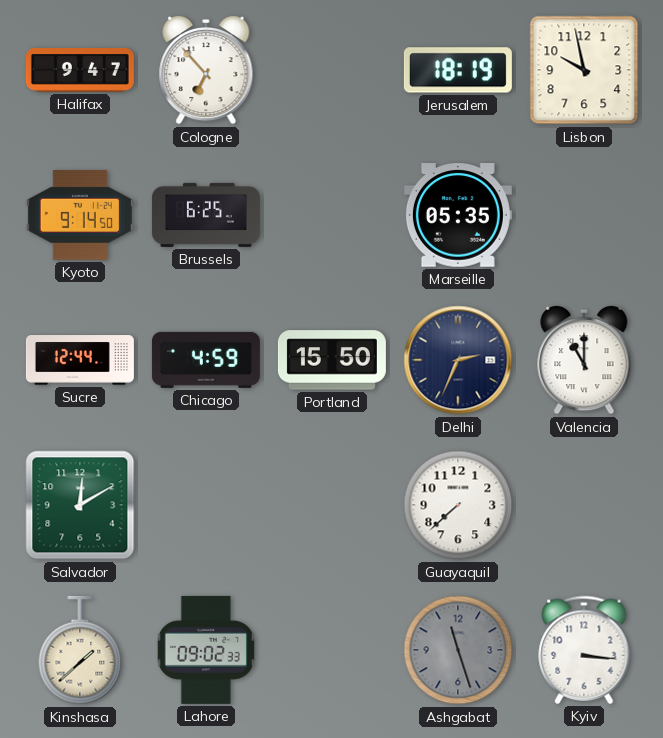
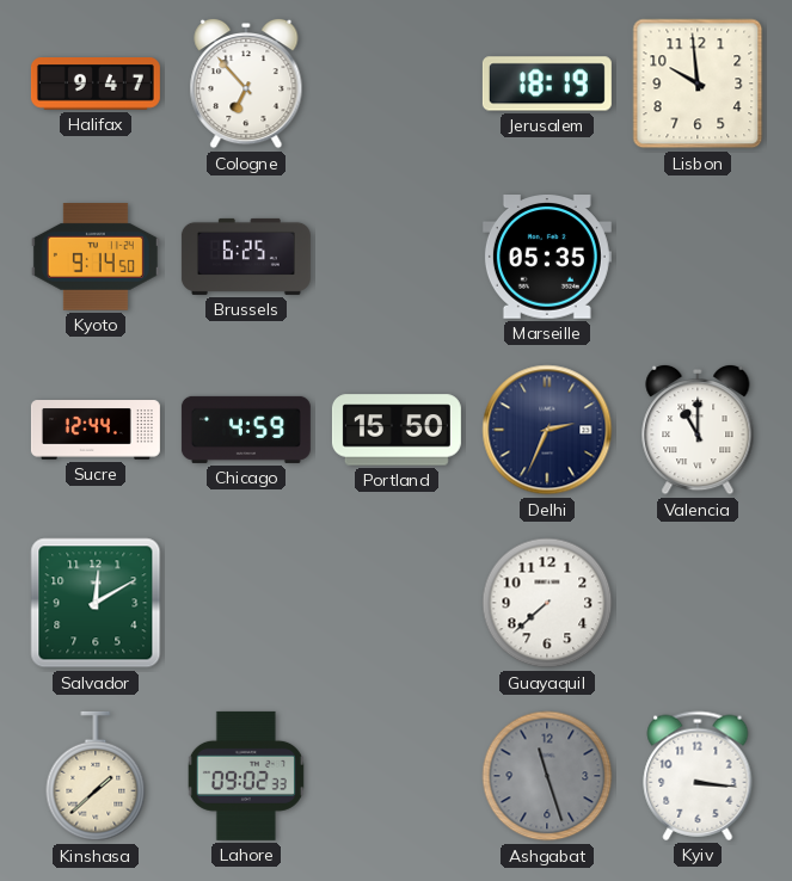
Lisbon: 9:58 -> 9:59
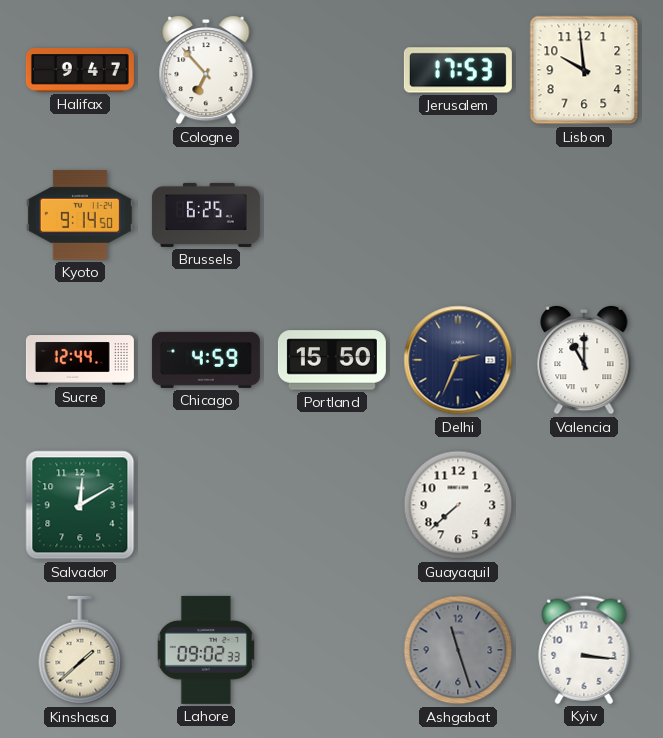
Jerusalem: 18:19 -> 17:53
Marseille: 05:35 -> none
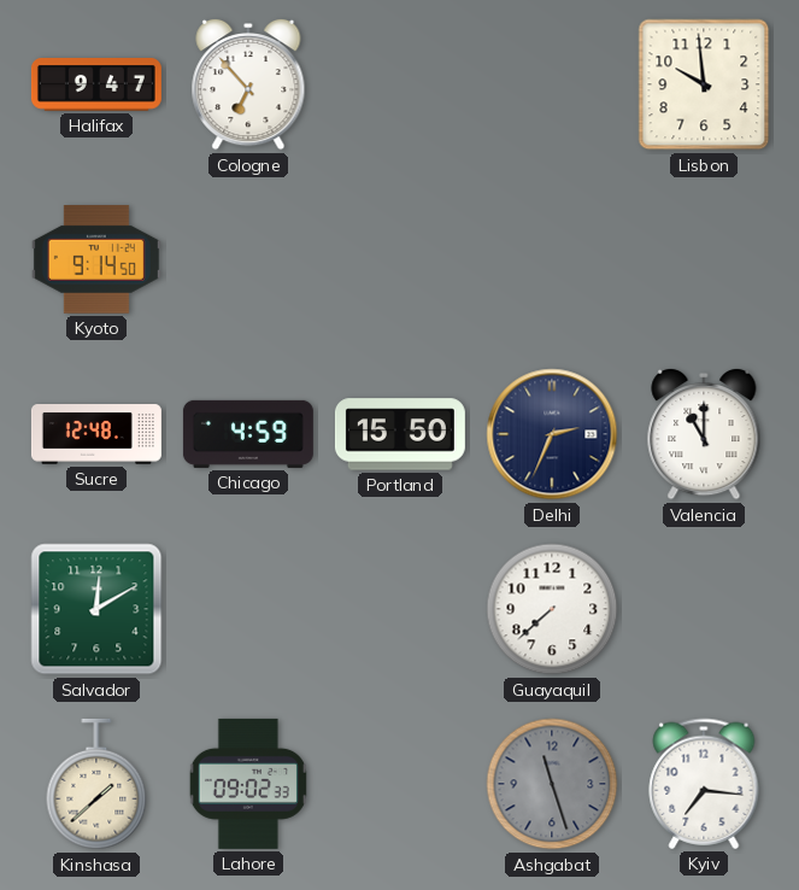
Jerusalem: 17:53 -> none
Brussels: 6:25 -> none
Sucre: 12:44 -> 12:48
Kyiv: 3:16 -> 7:16
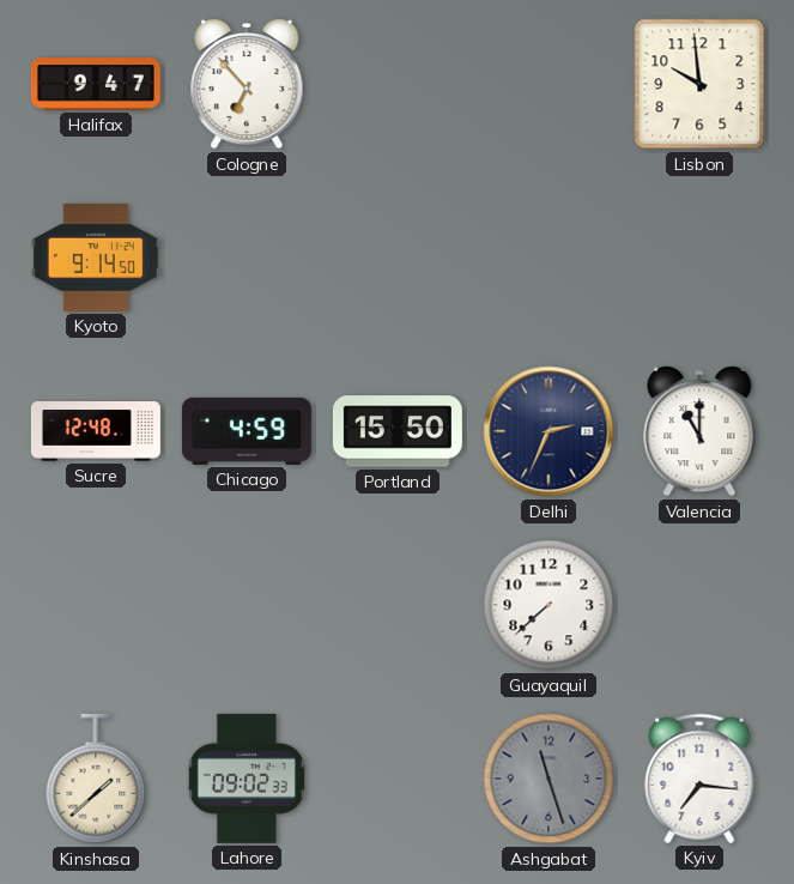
Salvador: 12:10 -> none
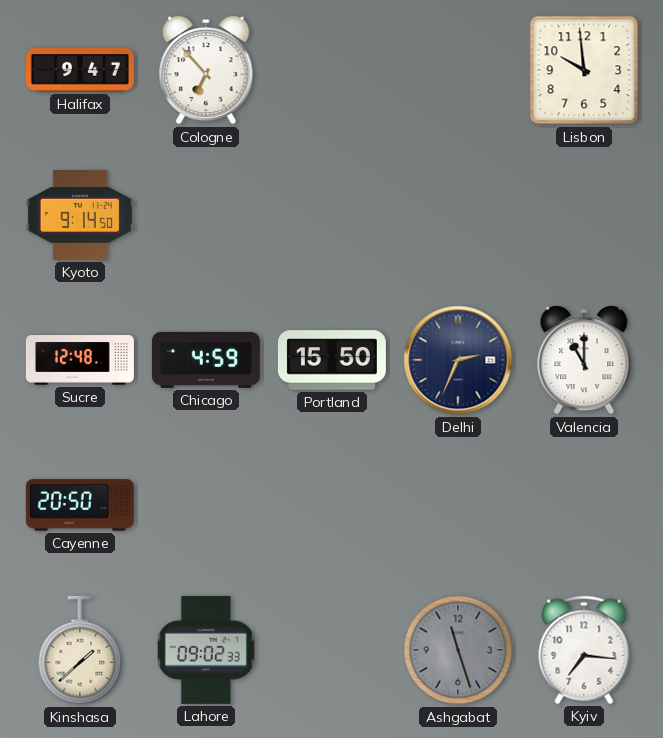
Cayenne: none -> 20:50
Guayaquil: 7:38 -> none
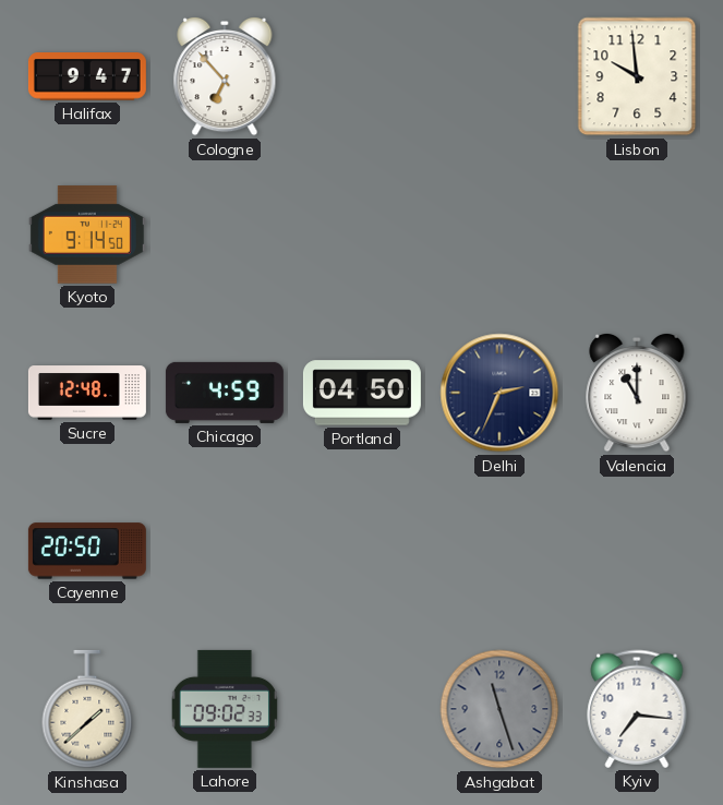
Portland: 15:50 -> 04:50
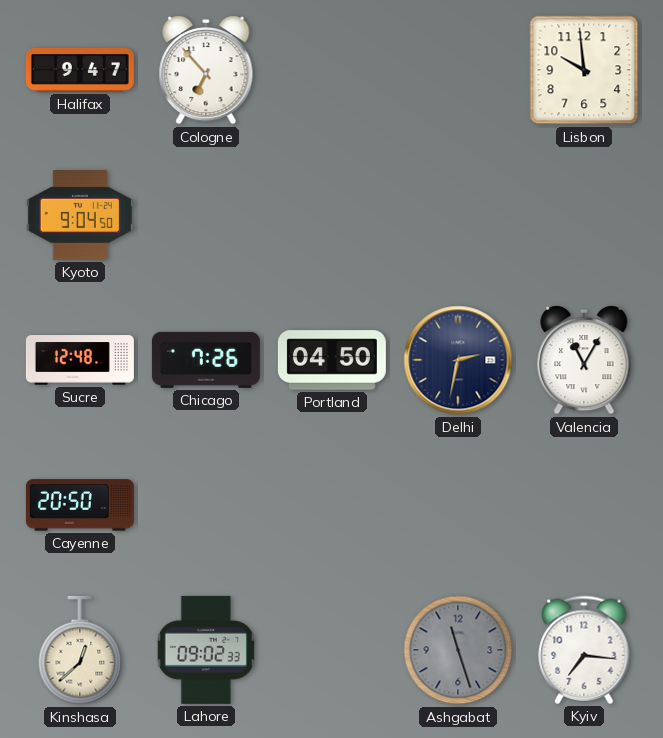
Kyoto: 9:14 -> 9:04
Chicago: 4:59 -> 7:26
Delhi: 2:34 -> 2:32
Valencia: 11:00 -> 11:05
Kinshasa: 1:38 -> 12:38
